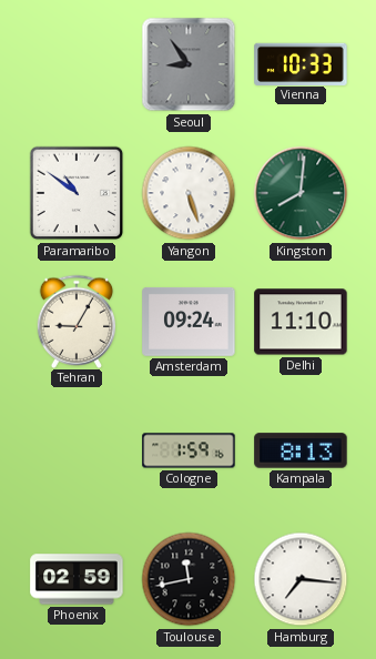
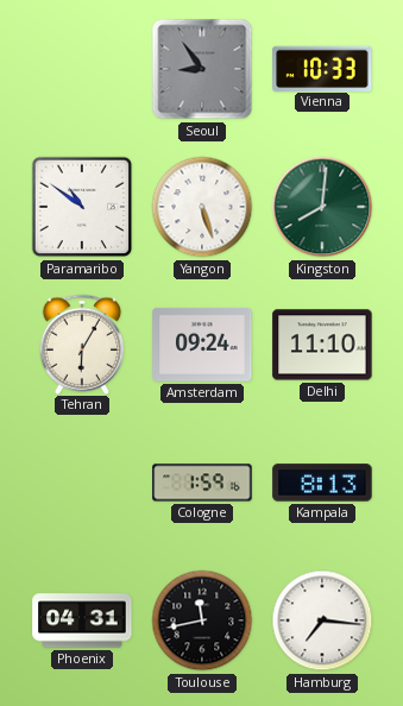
Tehran: 9:05 -> 6:05
Phoenix: 02:59 -> 04:31
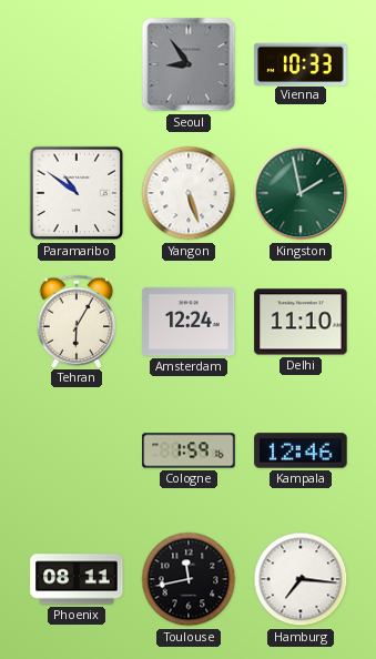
Kingston: 8:01 -> 1:58
Amsterdam: 09:24 -> 12:24
Kampala: 8:13 -> 12:46
Phoenix: 04:31 -> 08:11
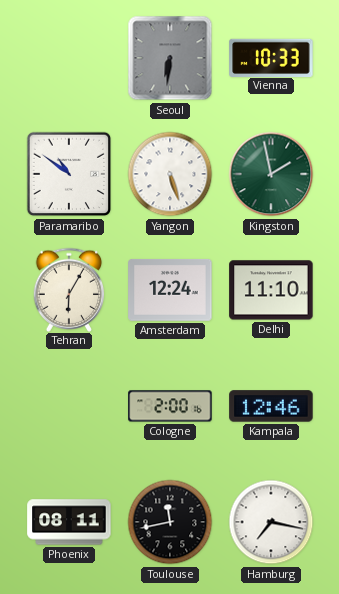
Seoul: 8:54 -> 6:31
Cologne: 1:59 -> 2:00
Hamburg: 7:16 -> 7:17
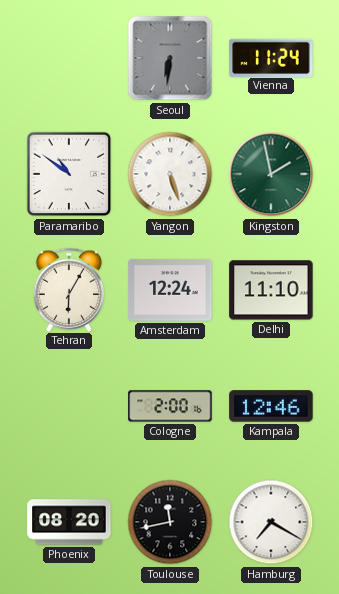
Vienna: 10:33 -> 11:24
Phoenix: 08:11 -> 08:20
Hamburg: 7:17 -> 7:20
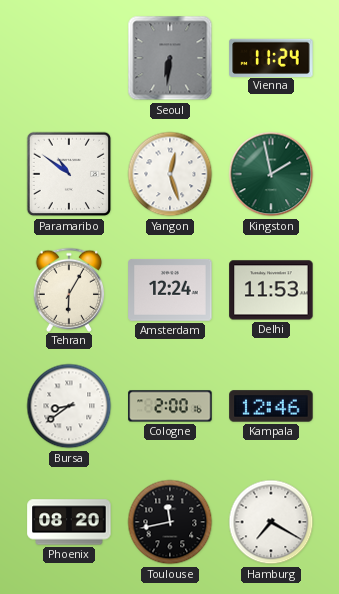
Yangon: 5:27 -> 12:27
Delhi: 11:10 -> 11:53
Bursa: none -> 8:39
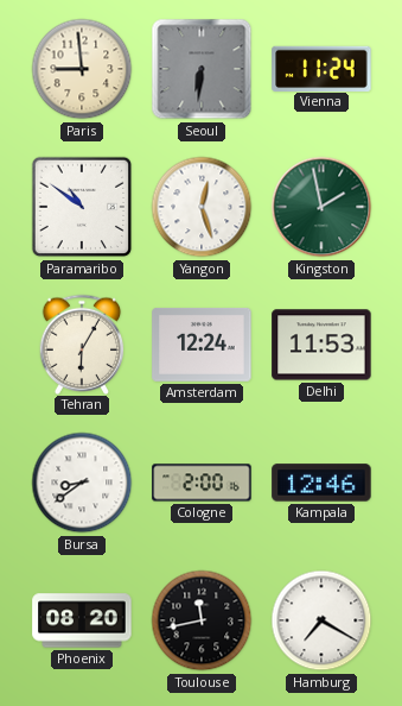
Paris: none -> 8:59
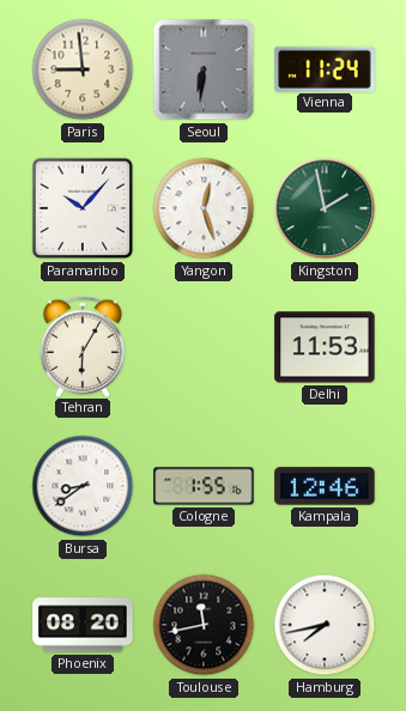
Paramaribo: 10:51 -> 10:07
Amsterdam: 12:24 -> none
Cologne: 2:00 -> 1:55
Hamburg: 7:20 -> 7:43
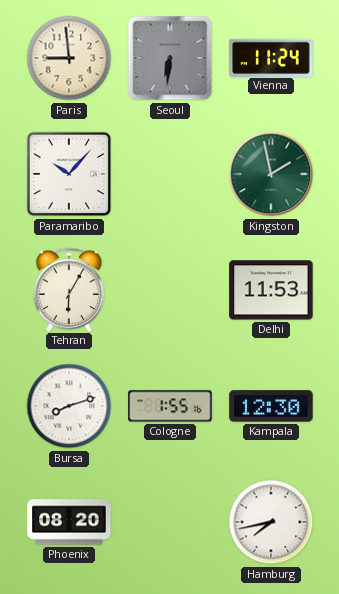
Yangon: 12:27 -> none
Bursa: 8:39 -> 8:12
Kampala: 12:46 -> 12:30
Toulouse: 11:43 -> none
